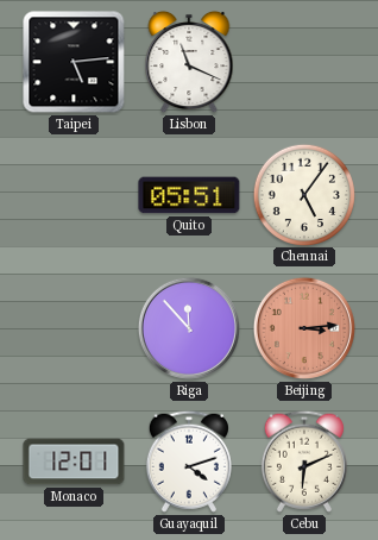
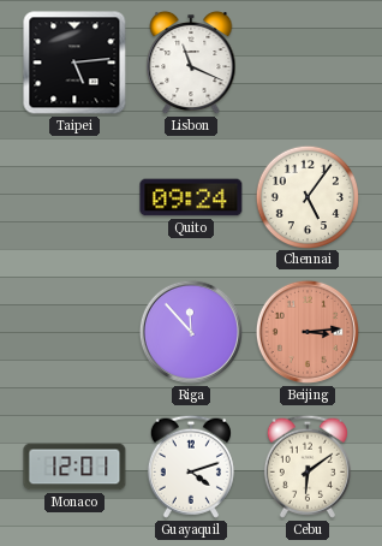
Quito: 05:51 -> 09:24
Cebu: 6:11 -> 6:09
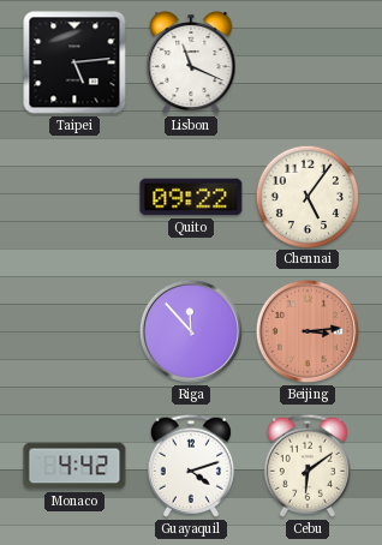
Quito: 09:24 -> 09:22
Monaco: 12:01 -> 4:42
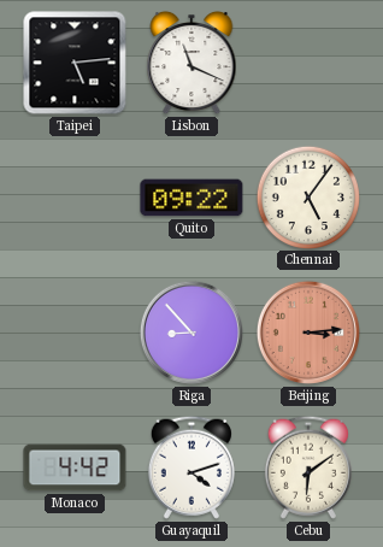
Riga: 11:53 -> 8:53
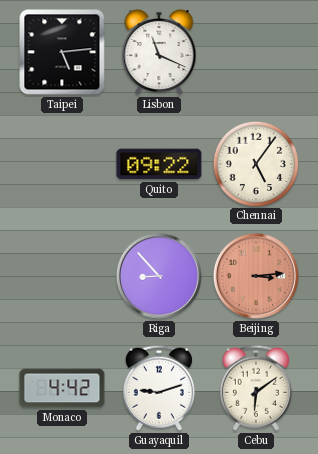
Guayaquil: 4:12 -> 9:12
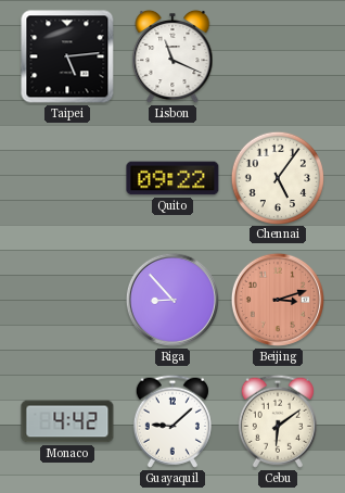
Beijing: 3:14 -> 3:12
Guayaquil: 9:12 -> 9:08
